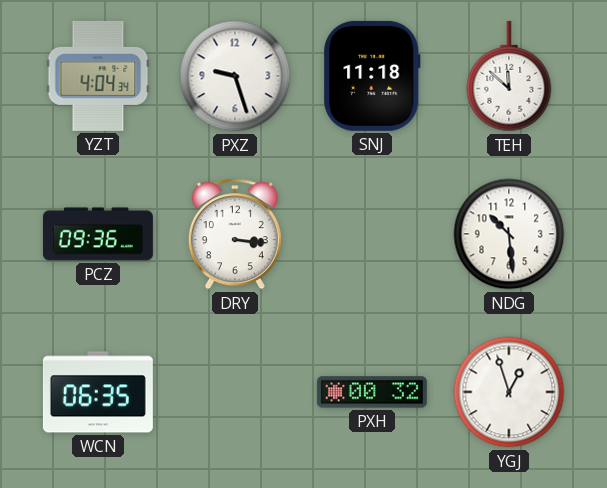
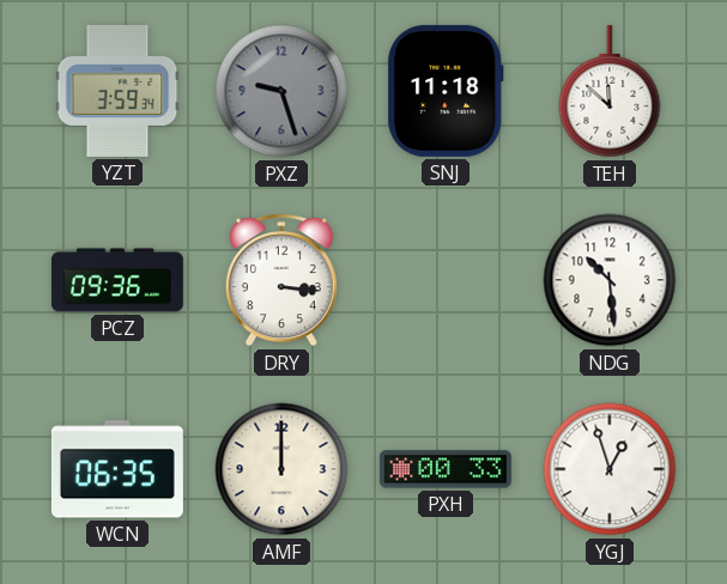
YZT: 4:04 -> 3:59
PXZ dial: white -> grey
AMF: none -> 12:00
PXH: 00:32 -> 00:33
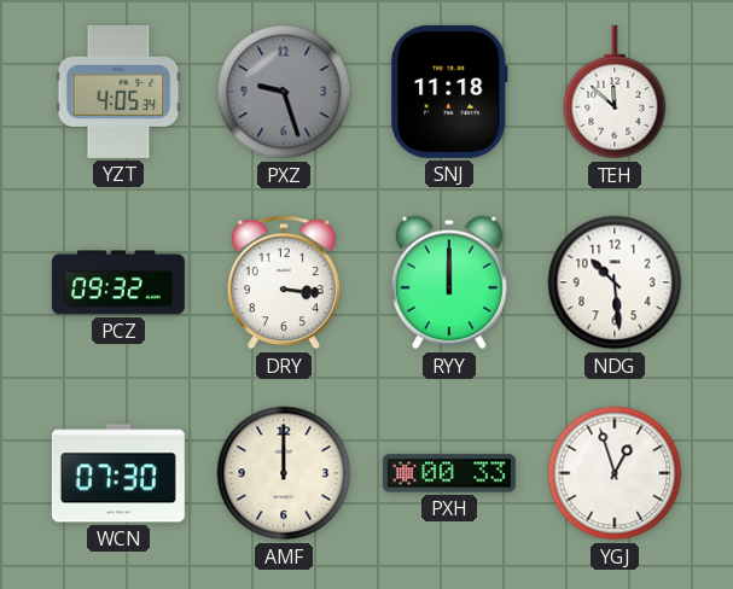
YZT: 3:59 -> 4:05
PCZ: 09:36 -> 09:32
RYY: none -> 12:00
WCN: 06:35 -> 07:30
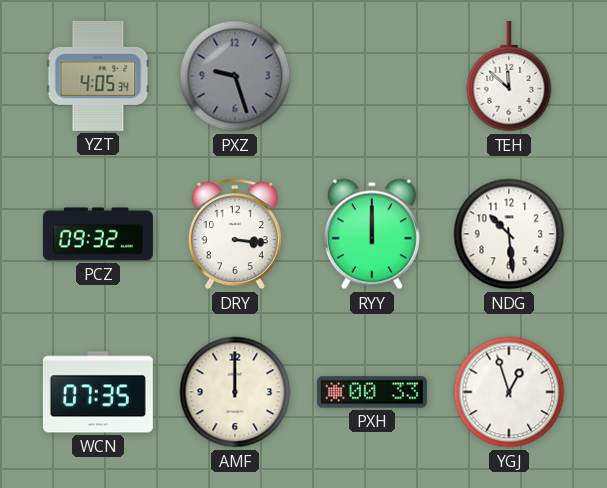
SNJ: 11:18 -> none
WCN: 07:30 -> 07:35
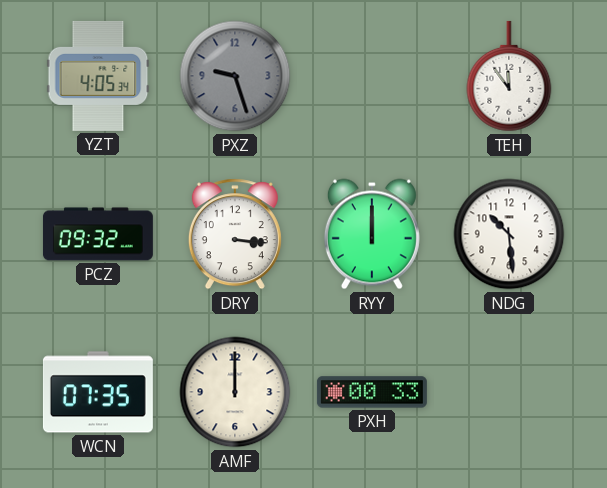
TEH: 11:52 -> 11:54
YGJ: 12:57 -> none
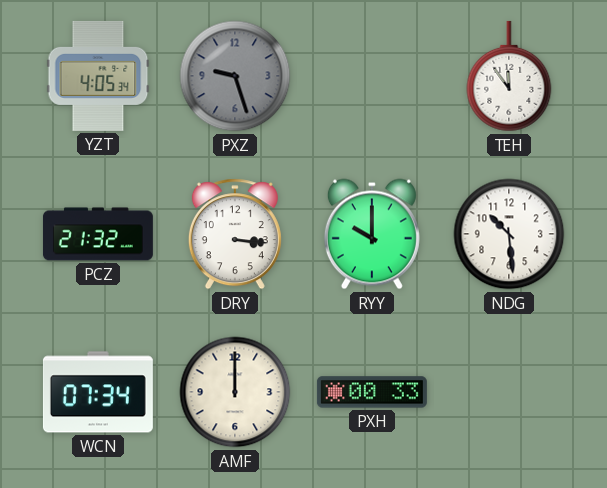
PCZ: 09:32 -> 21:32
RYY: 12:00 -> 10:00
WCN: 07:35 -> 07:34
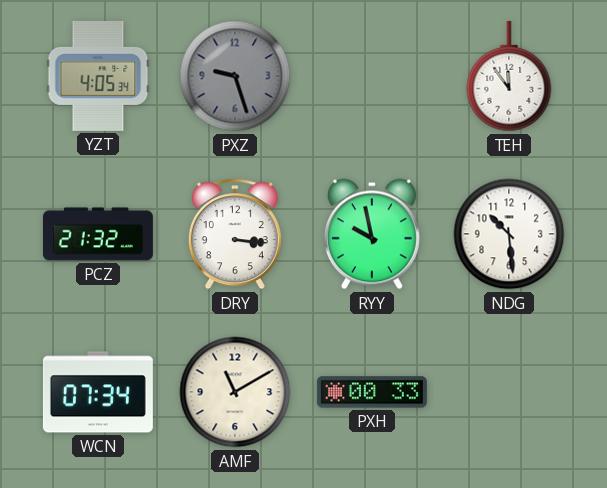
RYY: 10:00 -> 9:58
AMF: 12:00 -> 11:10
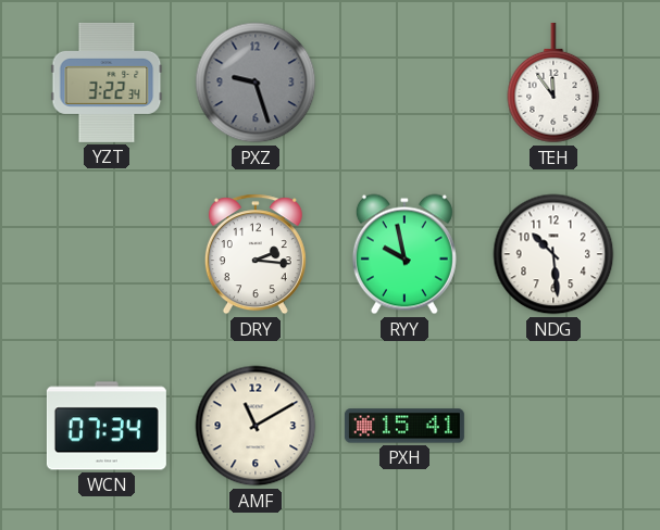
YZT: 4:05 -> 3:22
PCZ: 21:32 -> none
DRY: 3:16 -> 2:16
PXH: 00:33 -> 15:41
